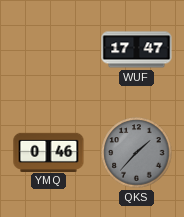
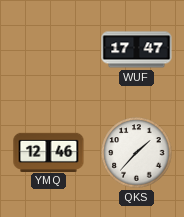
YMQ: 0:46 -> 12:46
QKS dial: grey -> white
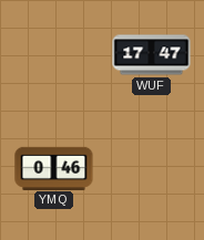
YMQ: 12:46 -> 0:46
QKS: 1:37 -> none
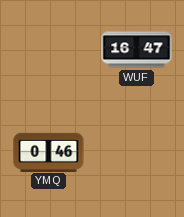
WUF: 17:47 -> 16:47
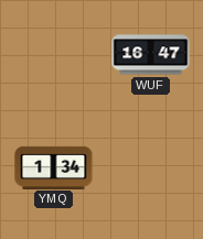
YMQ: 0:46 -> 1:34
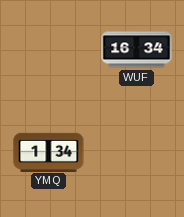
WUF: 16:47 -> 16:34
